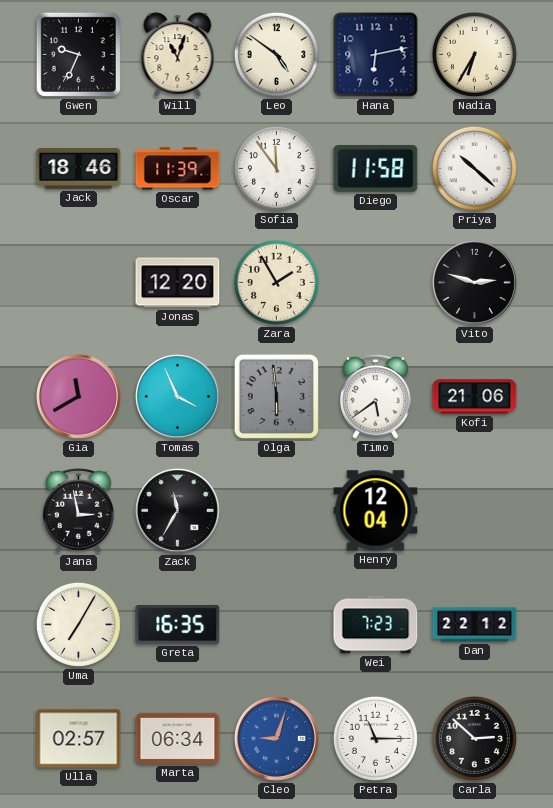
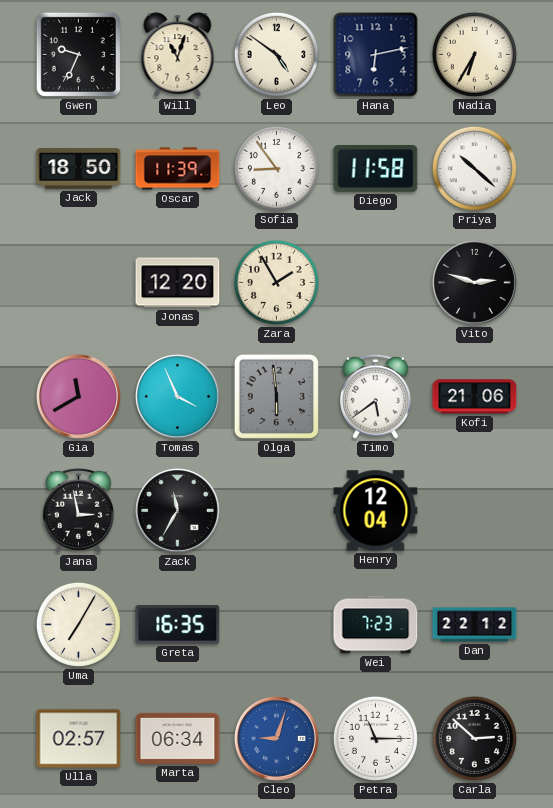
Jack: 18:46 -> 18:50
Sofia: 11:54 -> 8:54
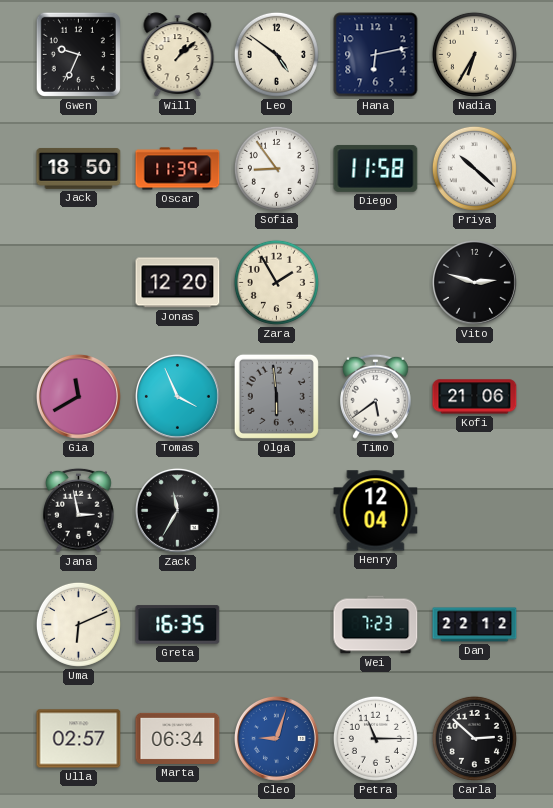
Will: 11:03 -> 1:08
Uma: 7:05 -> 6:11
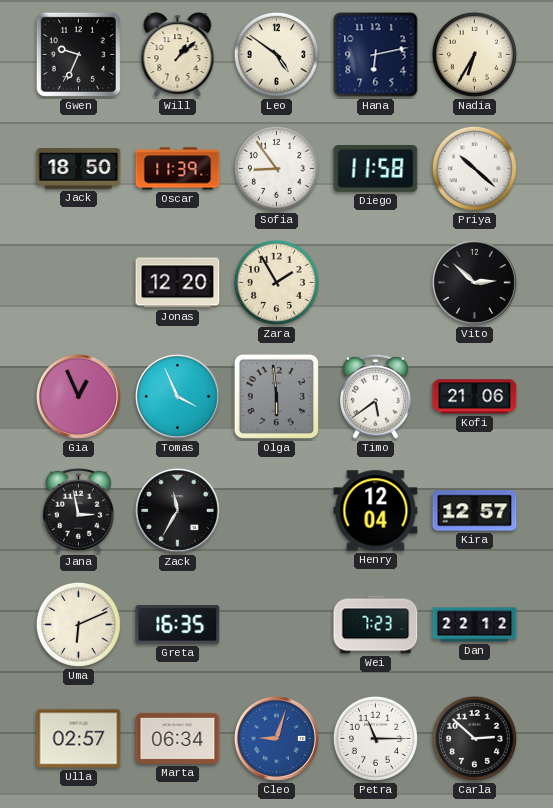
Vito: 2:48 -> 2:52
Gia: 11:40 -> 12:56
Kira: none -> 12:57
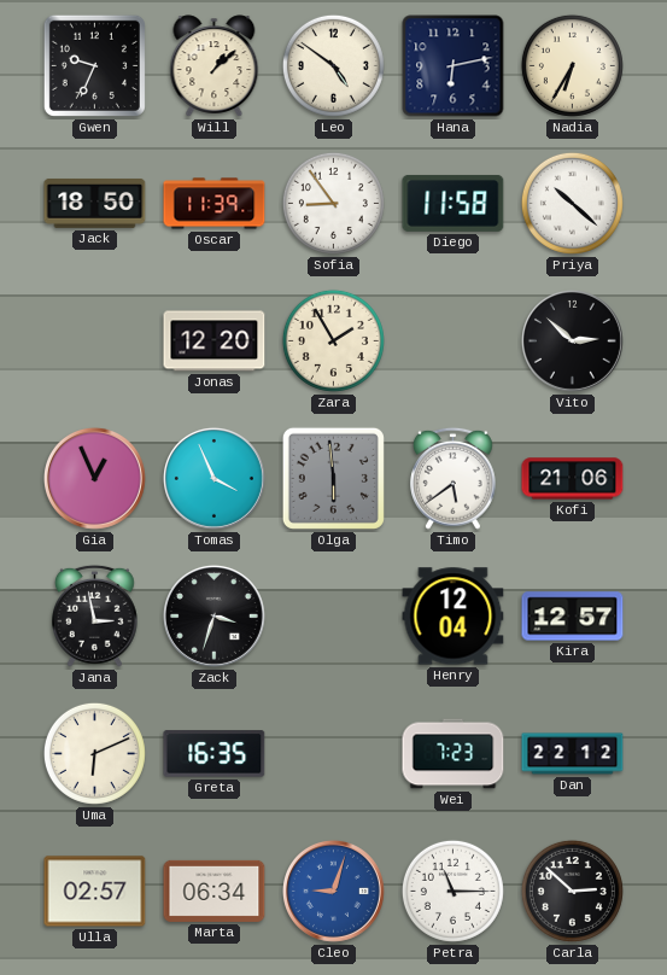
Zack: 11:35 -> 3:33
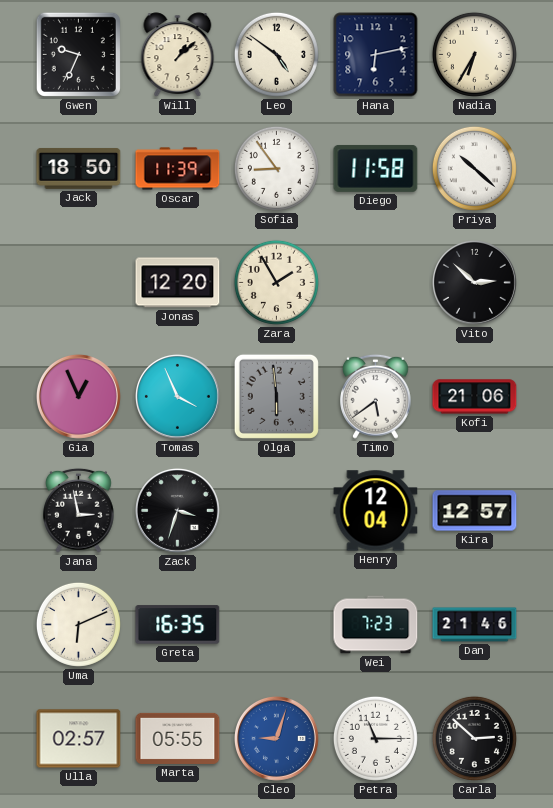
Dan: 22:12 -> 21:46
Marta: 06:34 -> 05:55
